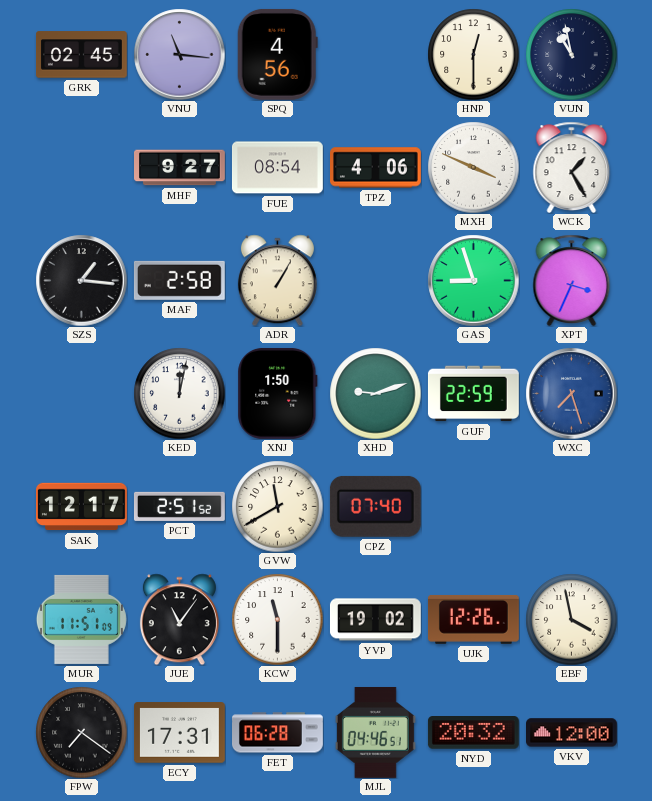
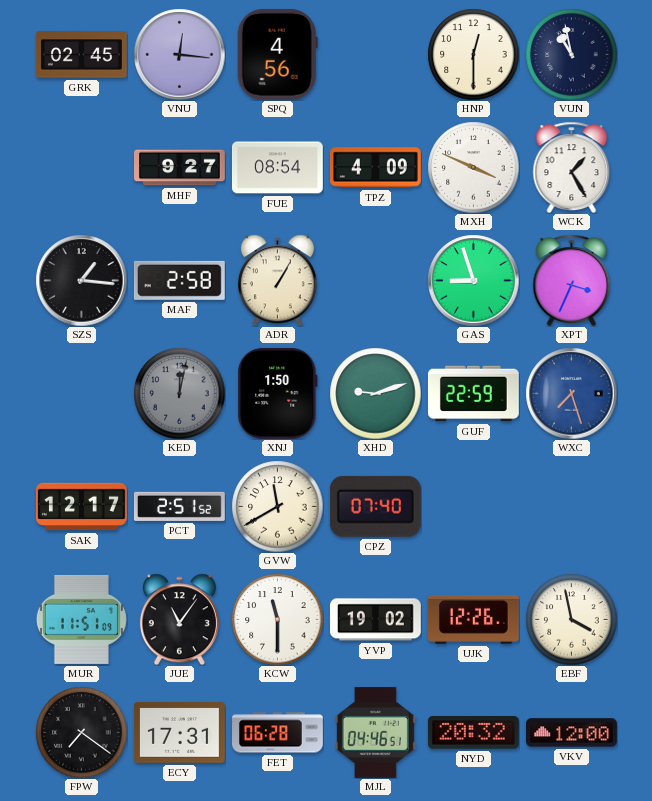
VNU: 11:16 -> 12:16
TPZ: 4:06 -> 4:09
KED dial: white -> grey
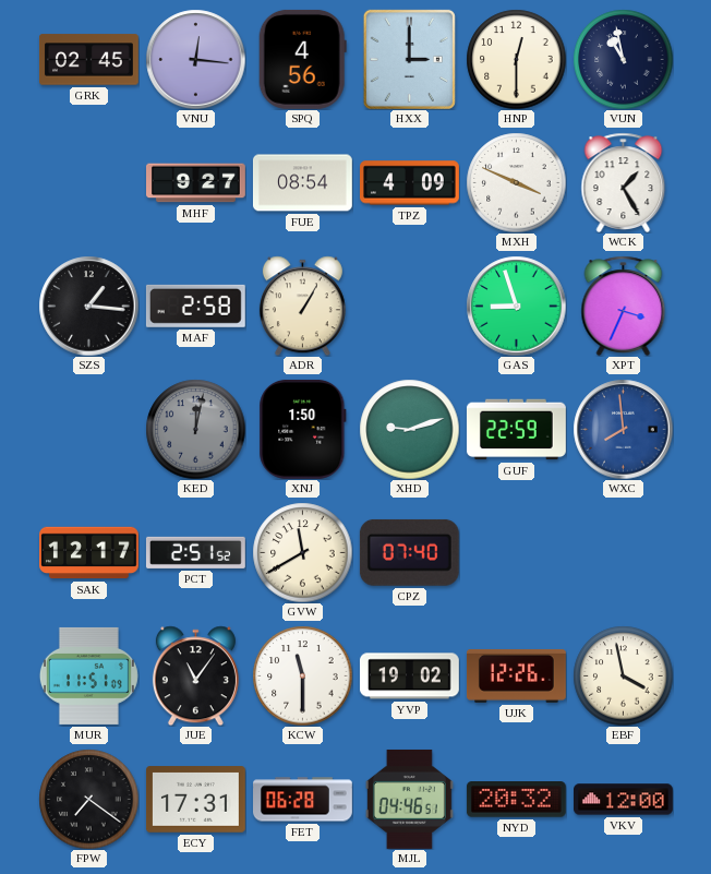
HXX: none -> 3:00
WXC: 7:27 -> 7:59
